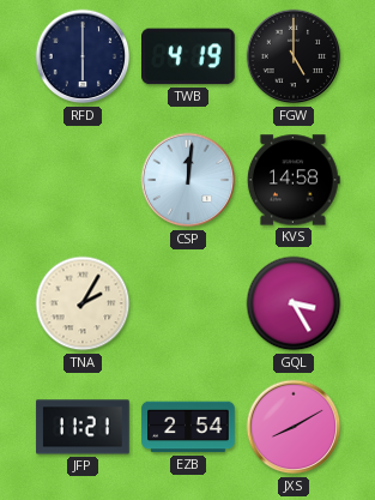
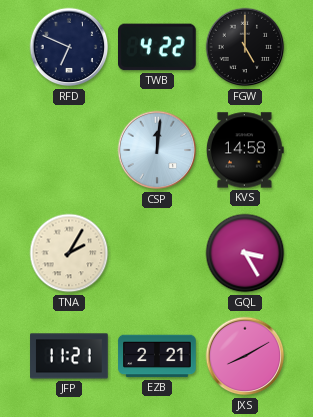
RFD: 6:00 -> 6:49
TWB: 4:19 -> 4:22
EZB: 2:54 -> 2:21
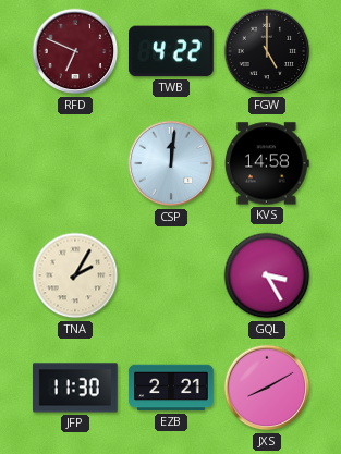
RFD dial: navy -> burgundy
JFP: 11:21 -> 11:30
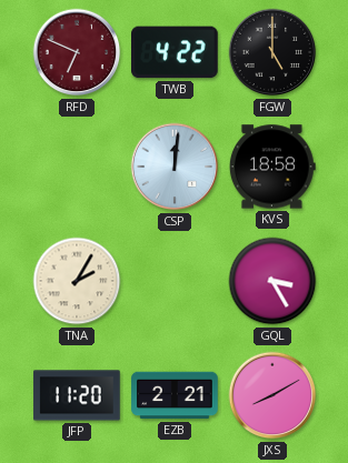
KVS: 14:58 -> 18:58
JFP: 11:30 -> 11:20
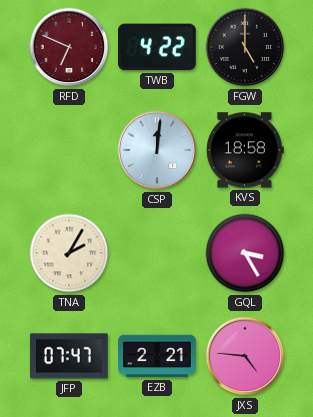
JFP: 11:20 -> 07:47
JXS: 8:10 -> 4:46
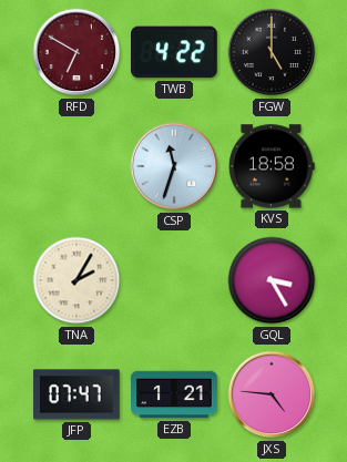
RFD: 6:49 -> 6:50
CSP: 12:01 -> 11:33
EZB: 2:21 -> 1:21
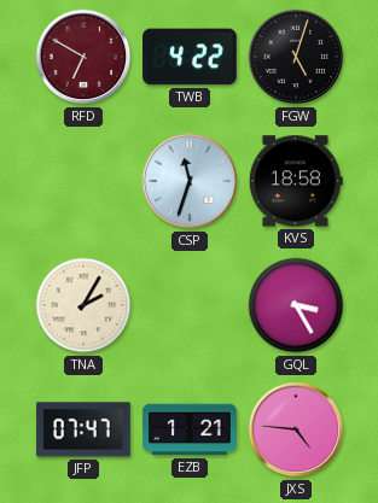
FGW: 5:00 -> 5:03
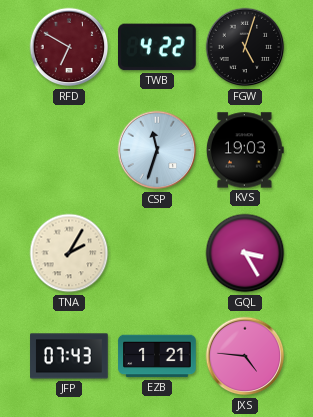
KVS: 18:58 -> 19:03
JFP: 07:47 -> 07:43
